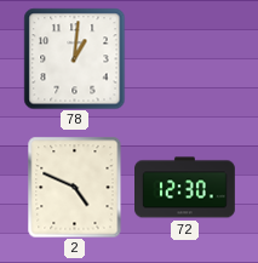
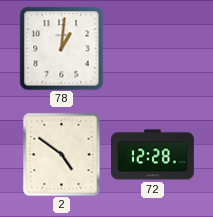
2: 4:49 -> 4:51
72: 12:30 -> 12:28
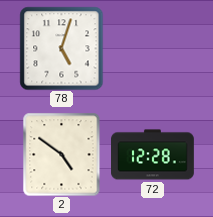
78: 1:01 -> 5:03
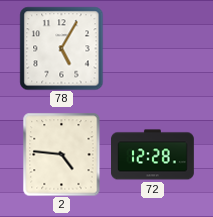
78: 5:03 -> 5:05
2: 4:51 -> 4:46
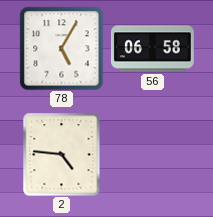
56: none -> 06:58
72: 12:28 -> none
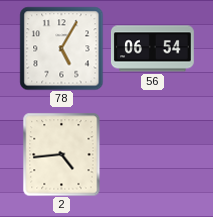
56: 06:58 -> 06:54
2: 4:46 -> 4:44
